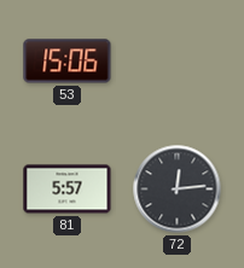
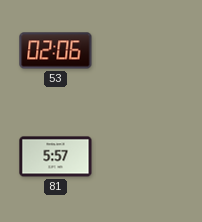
53: 15:06 -> 02:06
72: 12:14 -> none
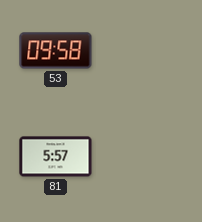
53: 02:06 -> 09:58
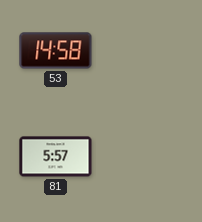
53: 09:58 -> 14:58
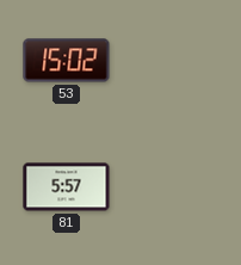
53: 14:58 -> 15:02
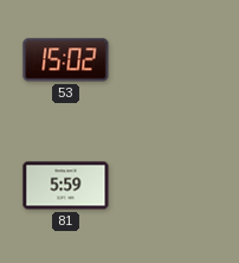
81: 5:57 -> 5:59
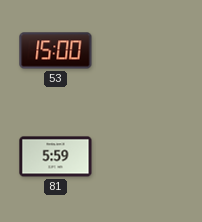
53: 15:02 -> 15:00
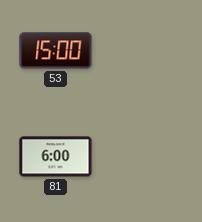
81: 5:59 -> 6:00
